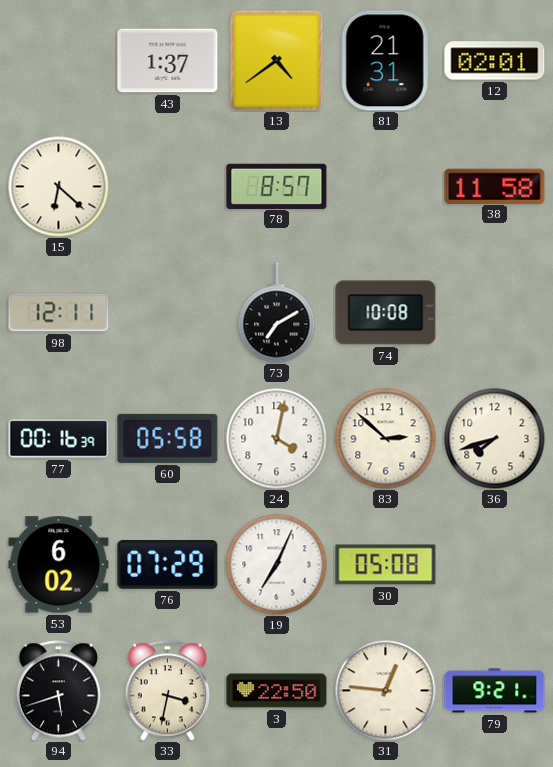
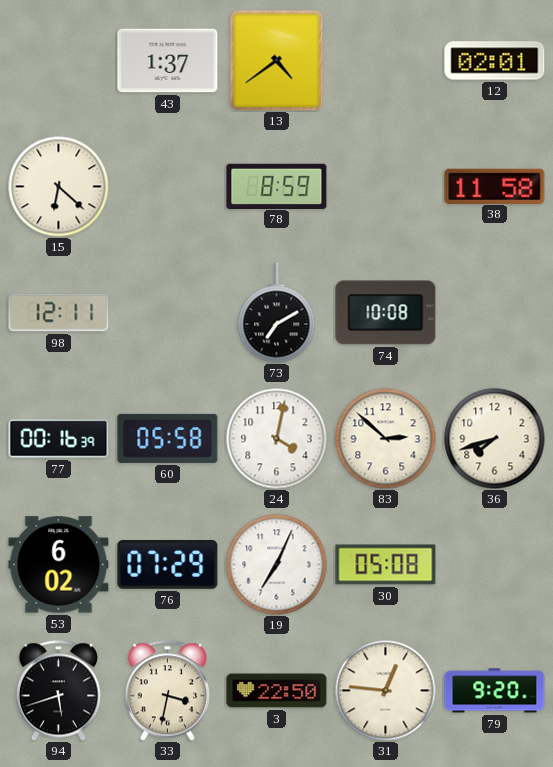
81: 21:31 -> none
78: 8:57 -> 8:59
79: 9:21 -> 9:20
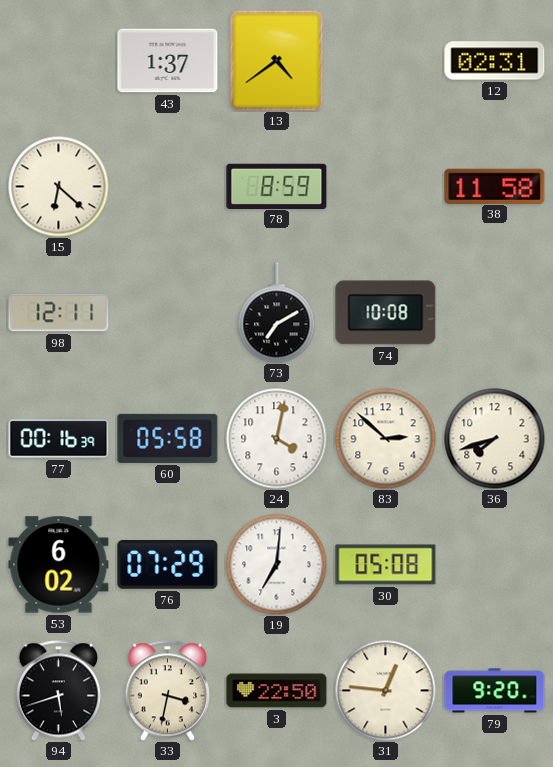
12: 02:01 -> 02:31
19: 7:04 -> 7:01
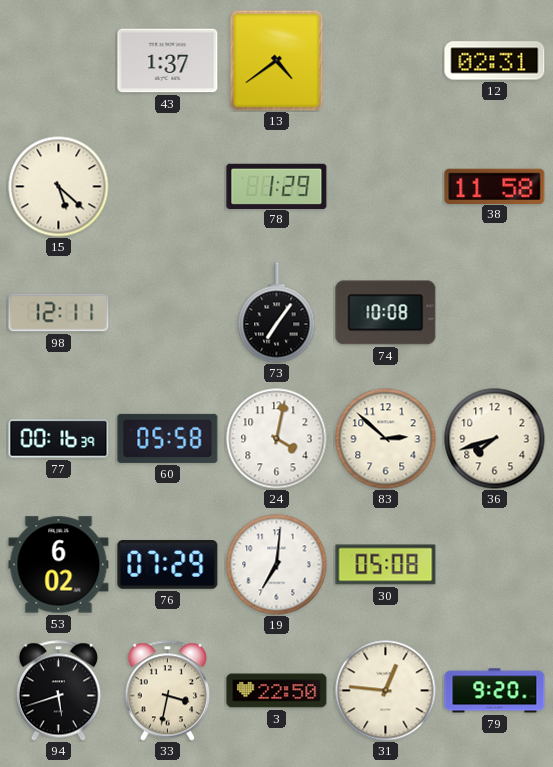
15: 6:22 -> 5:22
78: 8:59 -> 1:29
73: 7:10 -> 7:06
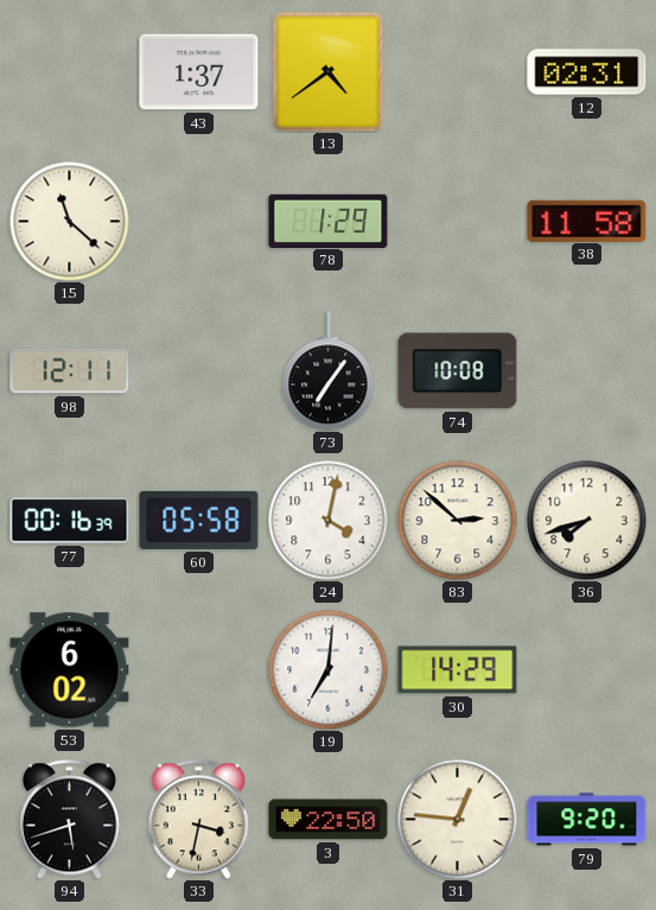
15: 5:22 -> 11:22
76: 07:29 -> none
30: 05:08 -> 14:29
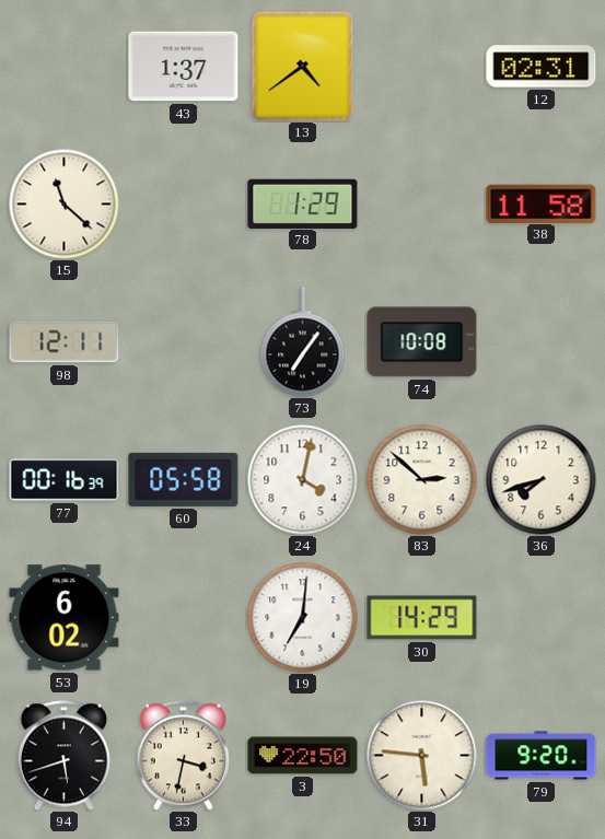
31: 12:46 -> 5:46
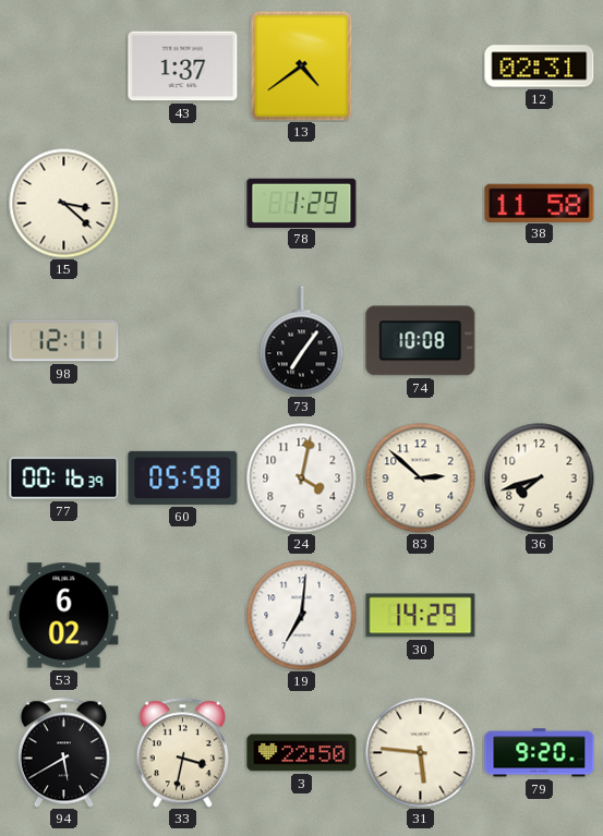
15: 11:22 -> 3:22
94: 5:42 -> 5:40
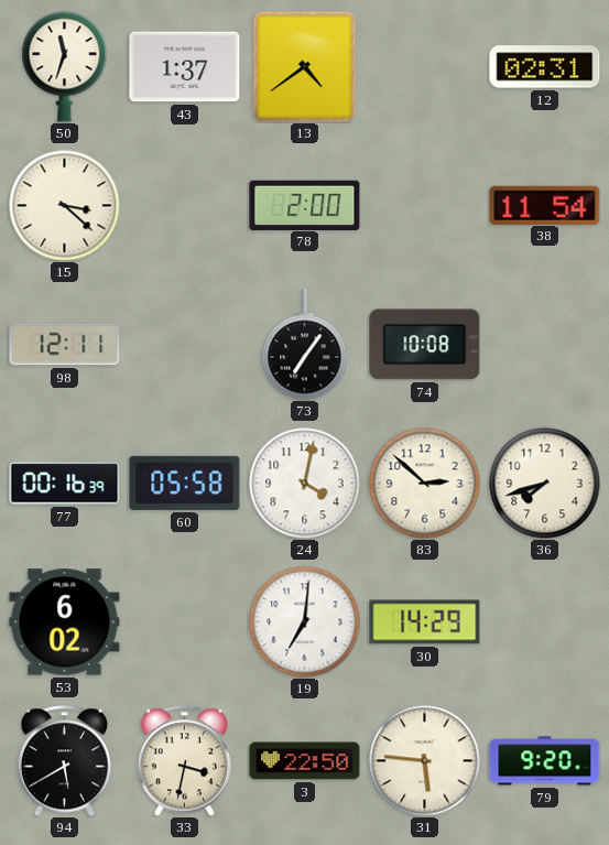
50: none -> 11:33
78: 1:29 -> 2:00
38: 11:58 -> 11:54
